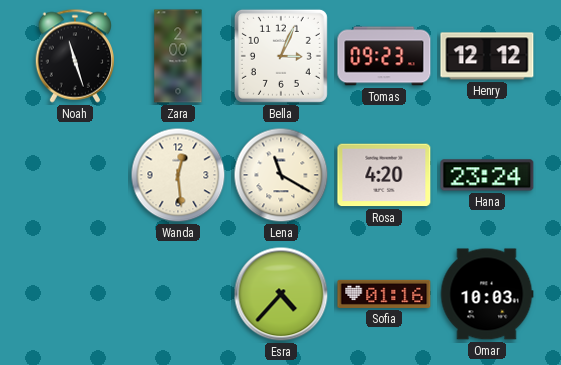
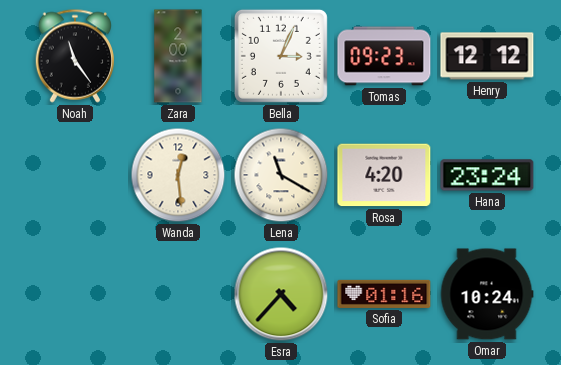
Noah: 11:27 -> 11:24
Omar: 10:03 -> 10:24
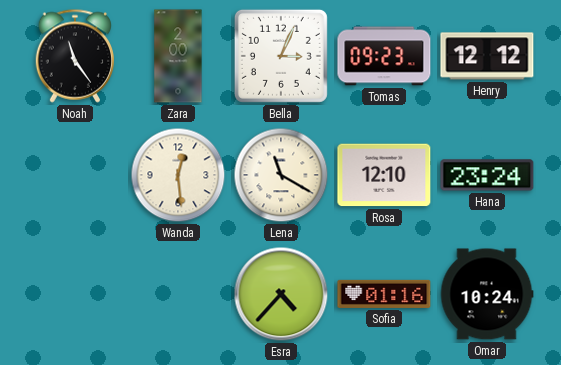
Rosa: 4:20 -> 12:10
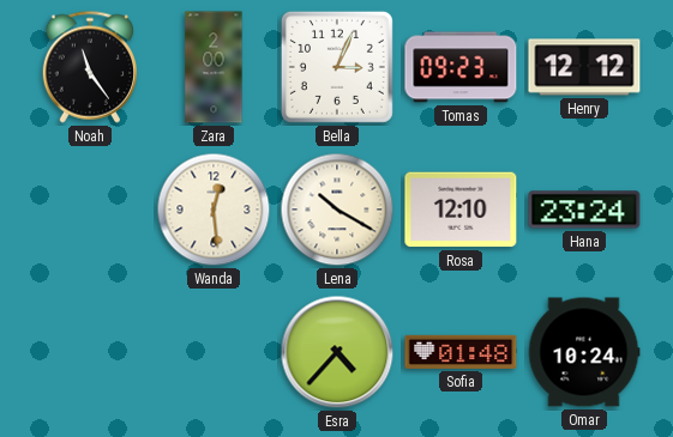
Lena: 11:20 -> 10:20
Sofia: 01:16 -> 01:48
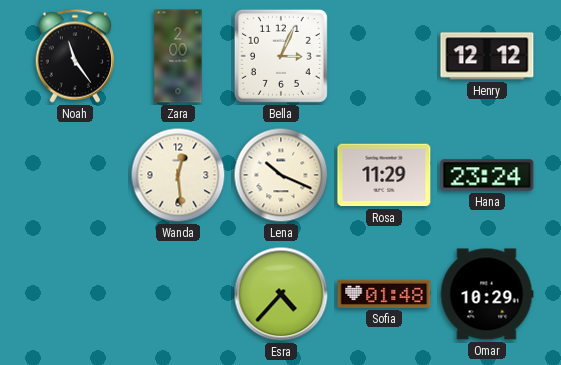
Tomas: 09:23 -> none
Lena: 10:20 -> 10:19
Rosa: 12:10 -> 11:29
Omar: 10:24 -> 10:29
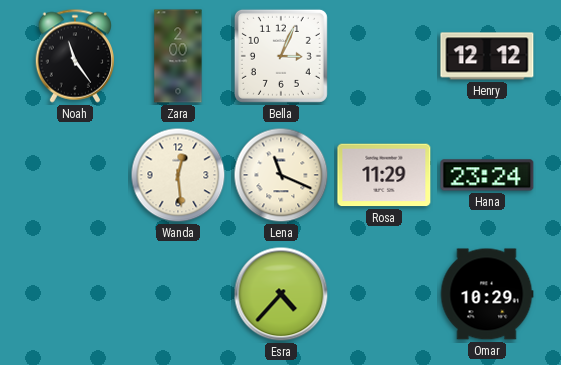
Lena: 10:19 -> 11:19
Sofia: 01:48 -> none
